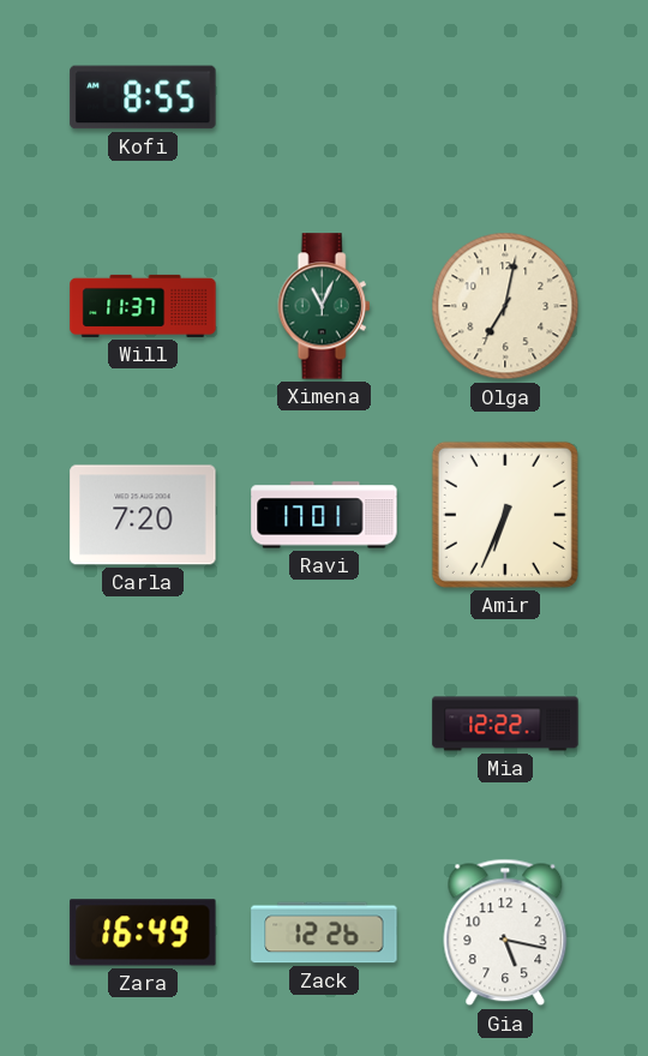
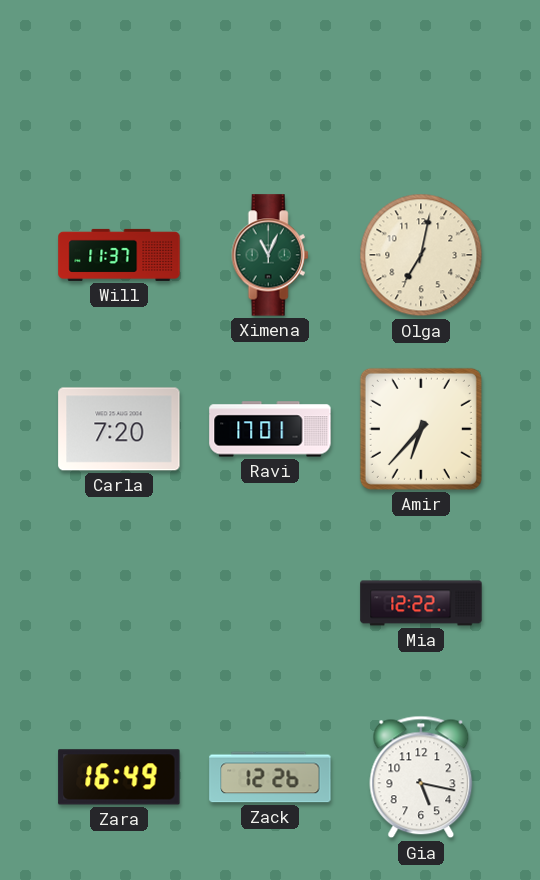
Kofi: 8:55 -> none
Amir: 6:34 -> 6:37
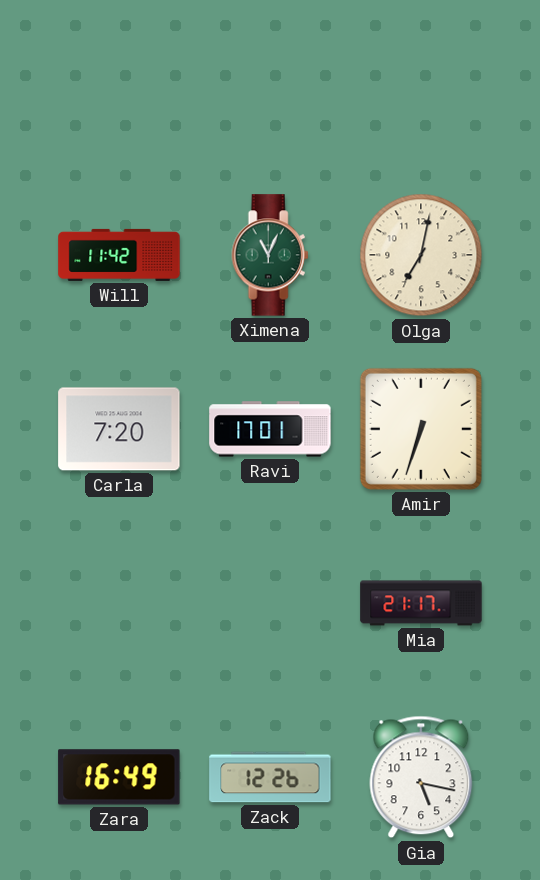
Will: 11:37 -> 11:42
Amir: 6:37 -> 6:33
Mia: 12:22 -> 21:17
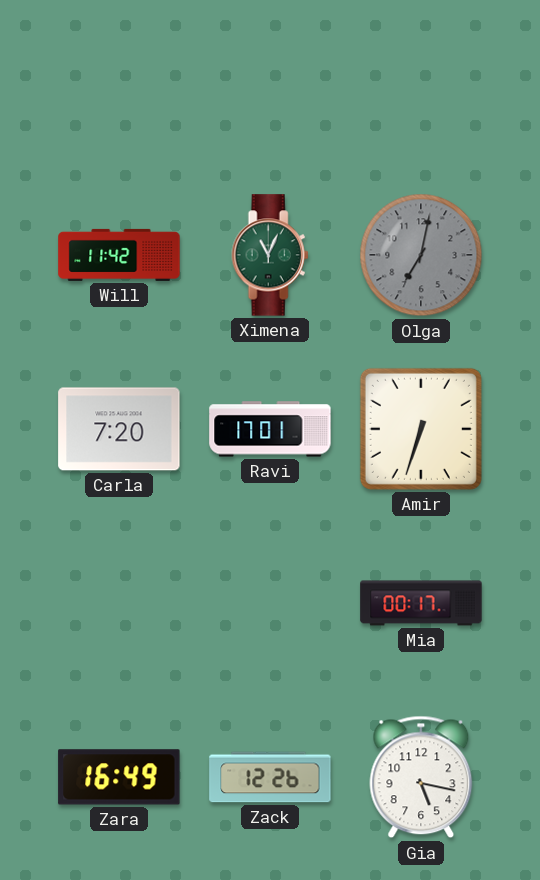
Olga dial: cream -> grey
Mia: 21:17 -> 00:17
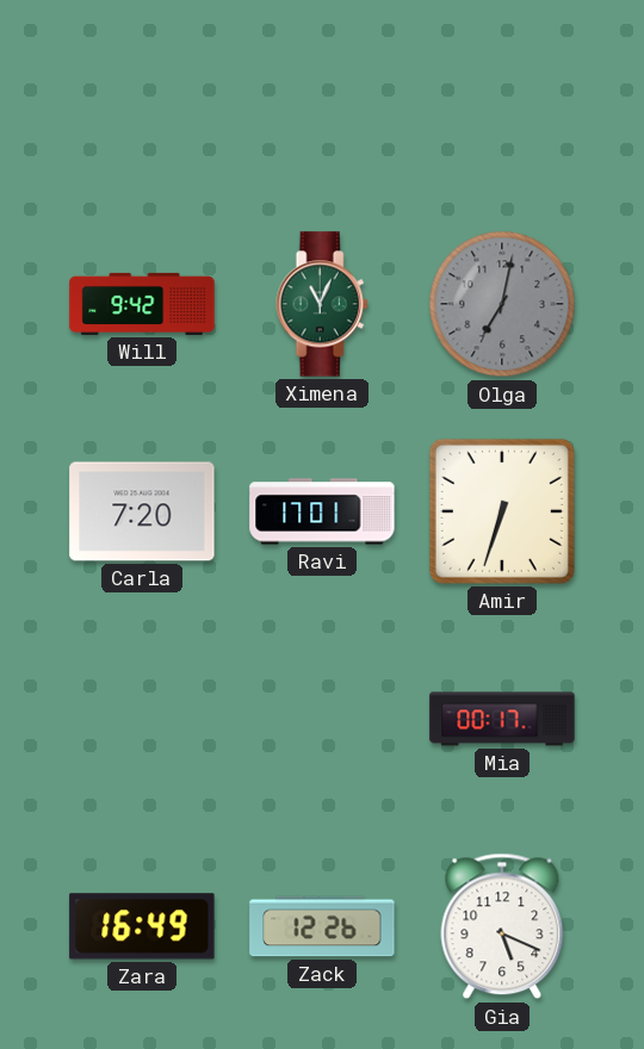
Will: 11:42 -> 9:42
Gia: 5:17 -> 5:19
